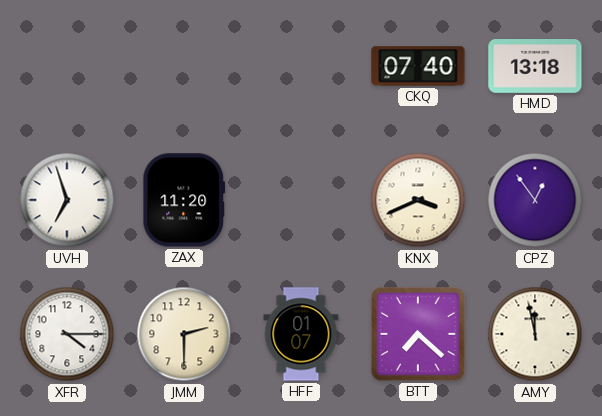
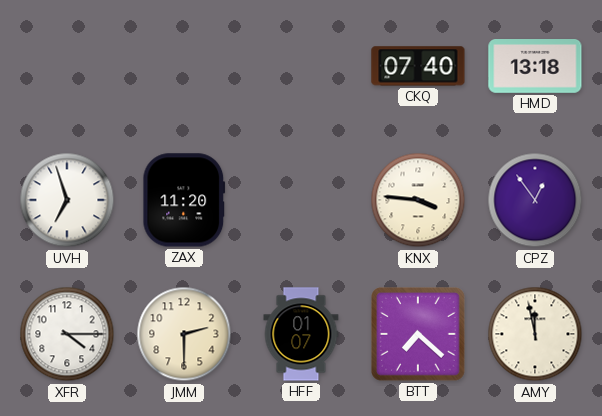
KNX: 3:41 -> 3:46
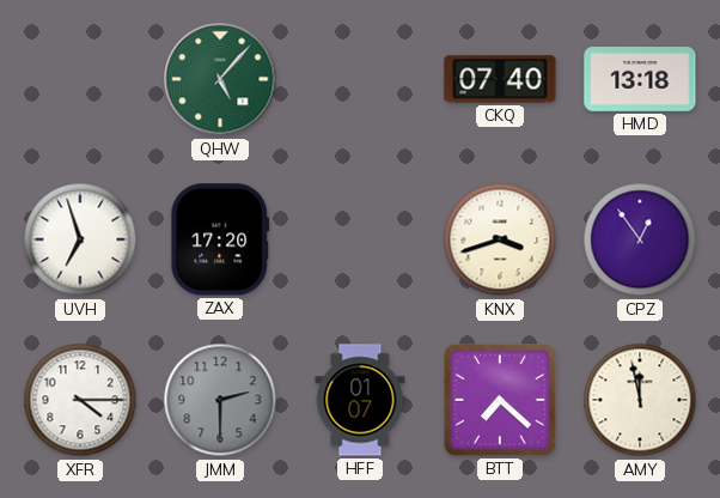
QHW: none -> 5:07
ZAX: 11:20 -> 17:20
KNX: 3:46 -> 3:42
JMM dial: cream -> grey
